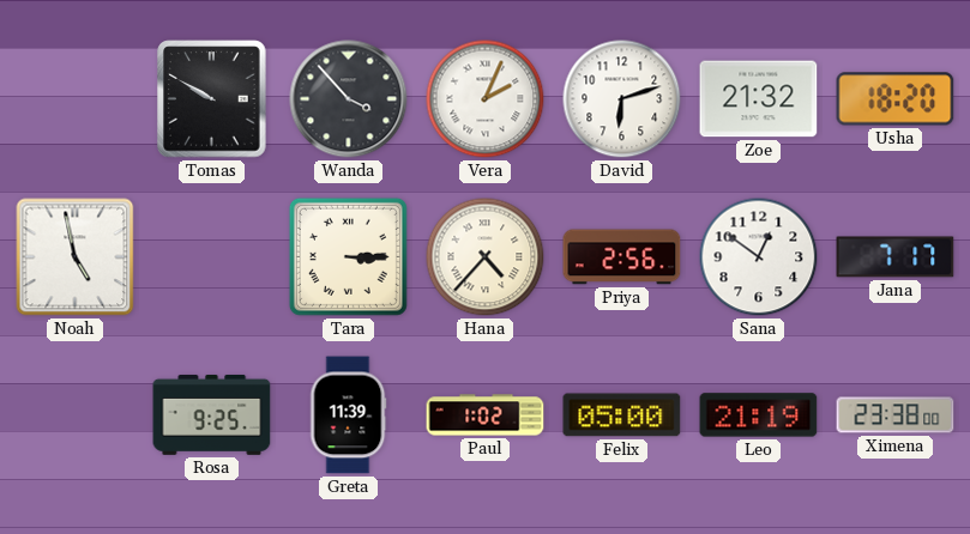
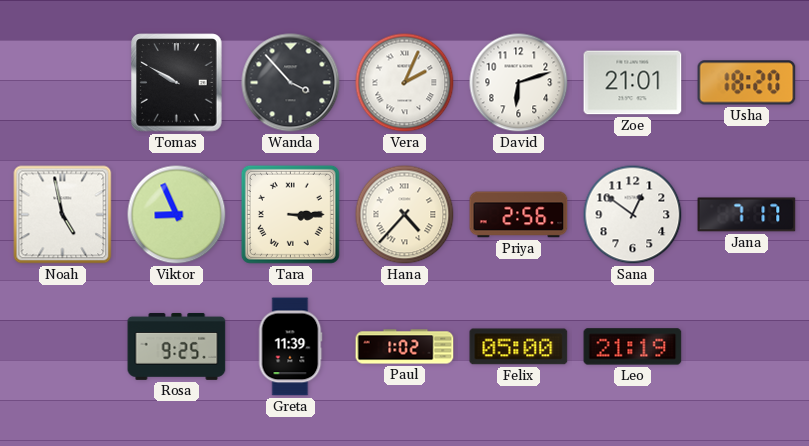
Zoe: 21:32 -> 21:01
Viktor: none -> 8:56
Ximena: 23:38 -> none
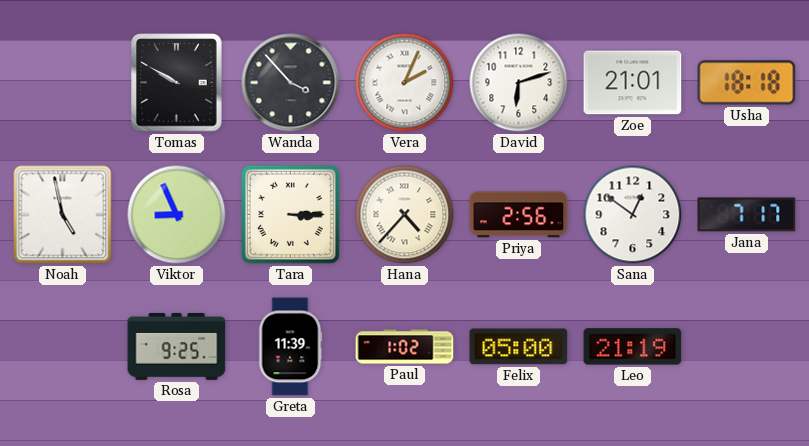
Usha: 18:20 -> 18:18
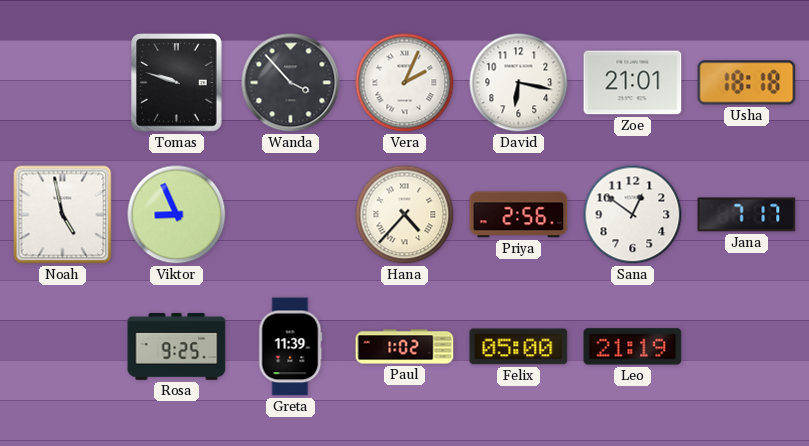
Tomas: 9:50 -> 9:48
David: 6:12 -> 6:17
Tara: 3:15 -> none
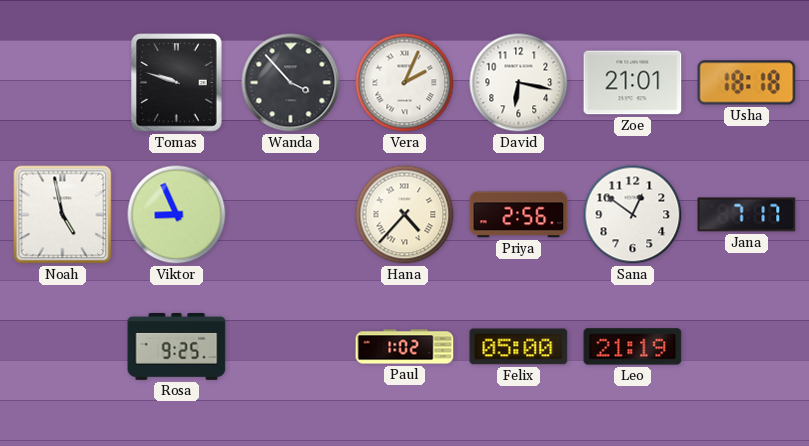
Greta: 11:39 -> none
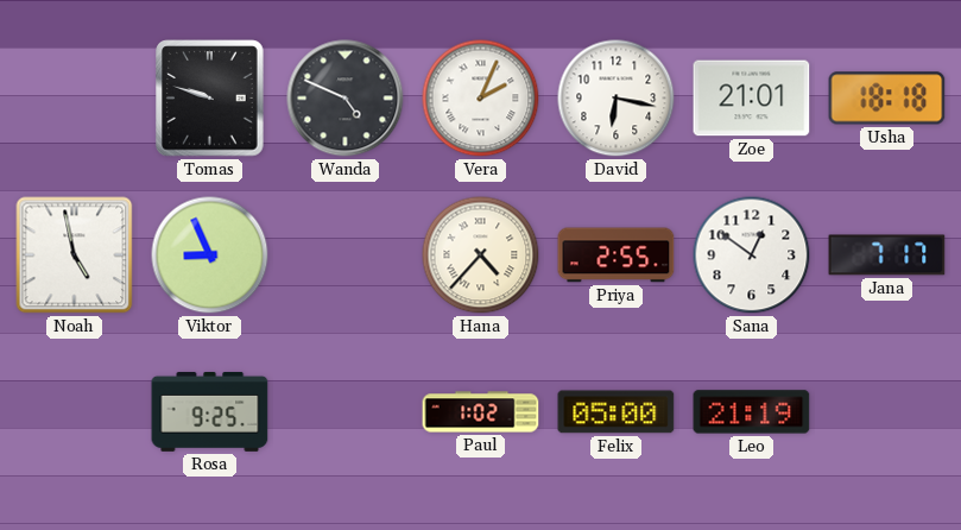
Wanda: 3:53 -> 4:49
Priya: 2:56 -> 2:55
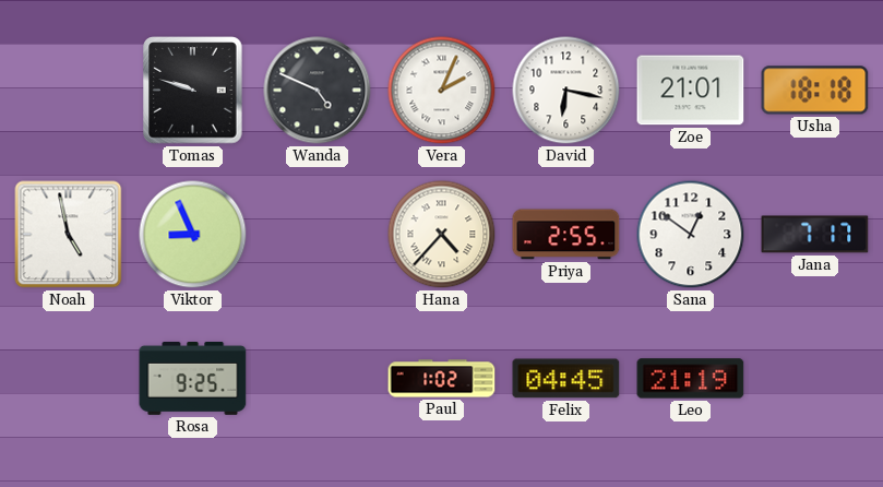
Felix: 05:00 -> 04:45
